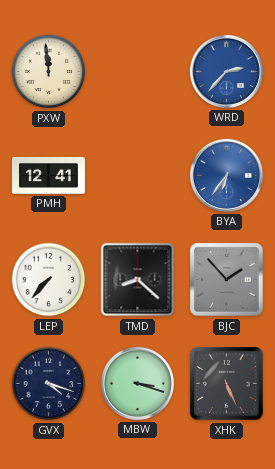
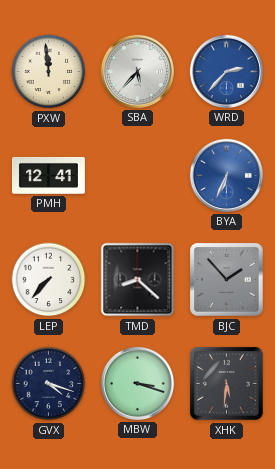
SBA: none -> 5:37
BYA: 6:36 -> 6:34
XHK: 5:26 -> 5:31
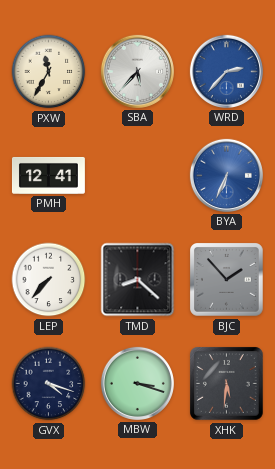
PXW: 11:59 -> 11:35
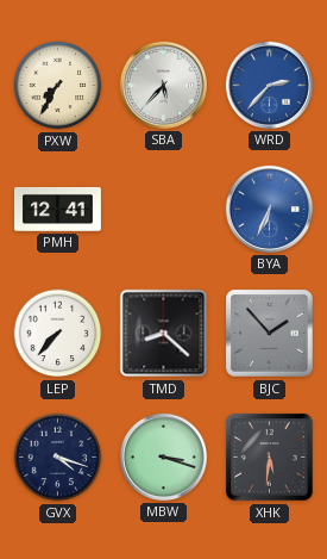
PXW: 11:35 -> 7:35
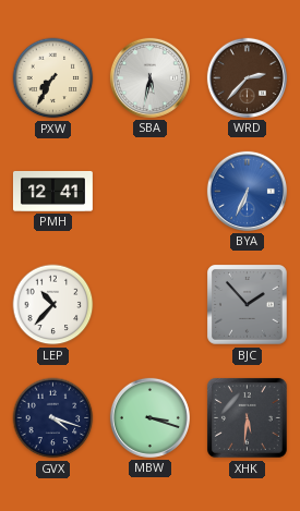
SBA: 5:37 -> 5:32
WRD dial: blue -> brown
LEP: 7:37 -> 10:37
TMD: 8:22 -> none
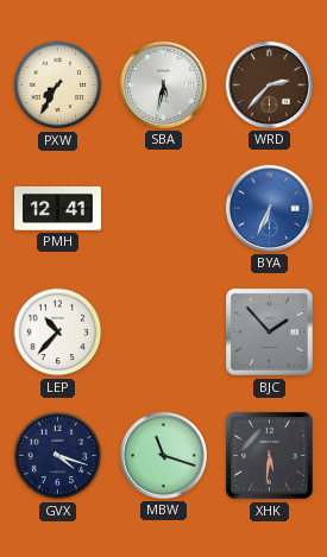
MBW: 3:18 -> 11:18
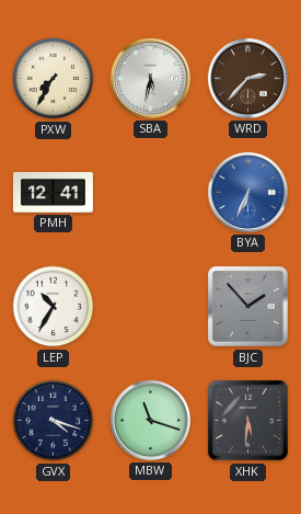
LEP: 10:37 -> 10:35
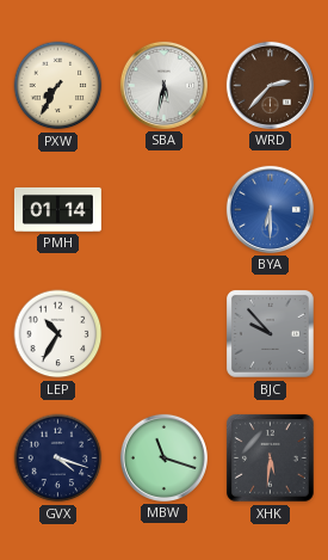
PMH: 12:41 -> 01:14
BYA: 6:34 -> 6:30
BJC: 1:53 -> 9:53
